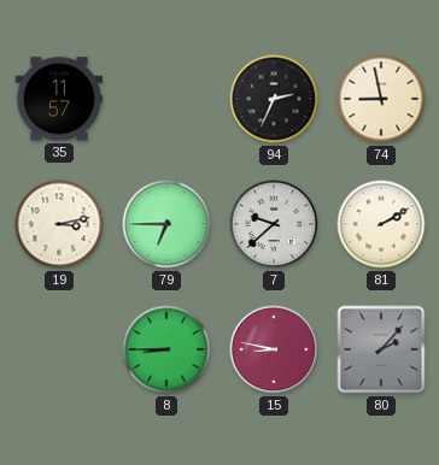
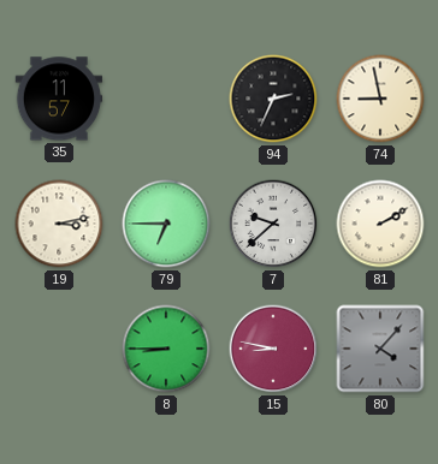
80: 2:07 -> 4:07
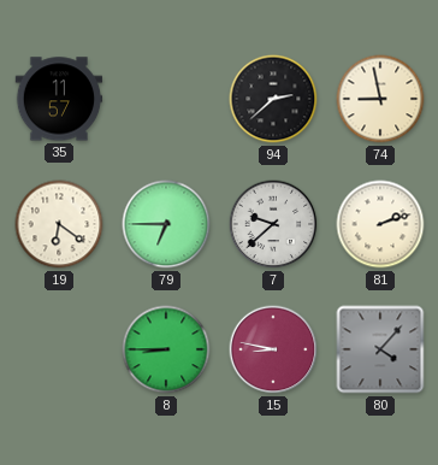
94: 2:34 -> 2:38
19: 3:13 -> 6:21
81: 2:10 -> 2:12
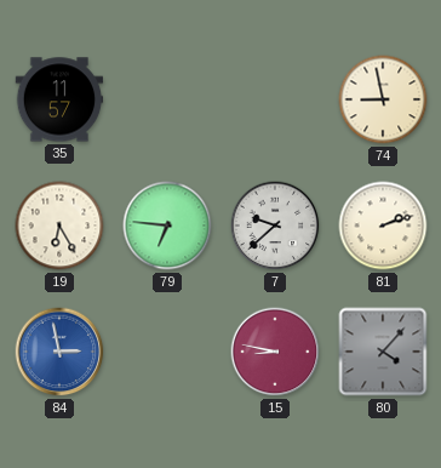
94: 2:38 -> none
19: 6:21 -> 6:25
79: 6:45 -> 6:46
84: none -> 2:58
8: 8:45 -> none
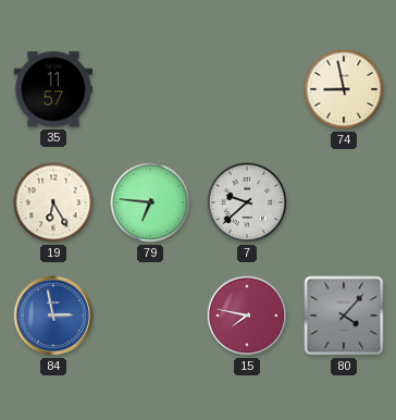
81: 2:12 -> none
15: 8:47 -> 7:47
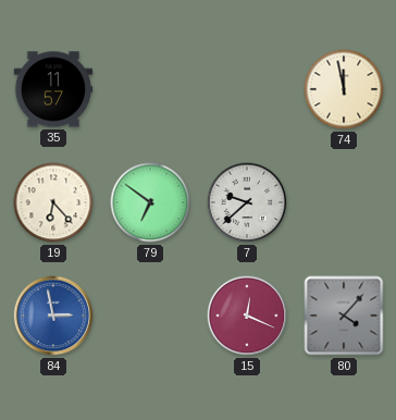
74: 8:58 -> 11:58
19: 6:25 -> 6:23
79: 6:46 -> 6:51
15: 7:47 -> 12:19
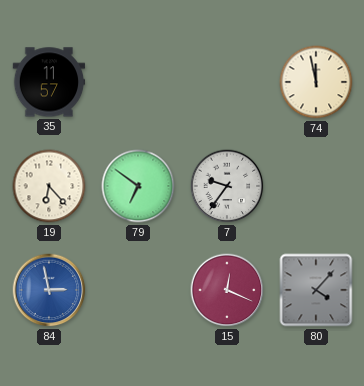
7: 9:38 -> 9:36
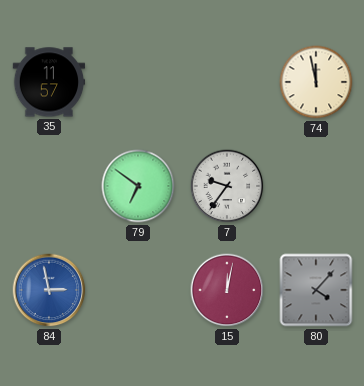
19: 6:23 -> none
15: 12:19 -> 12:02
